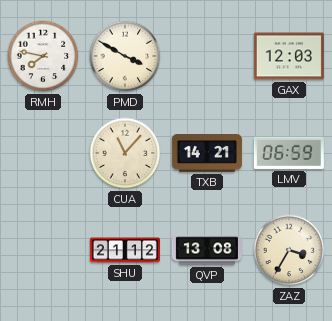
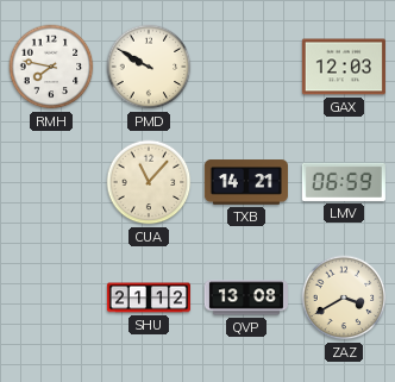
PMD: 3:50 -> 9:50
ZAZ: 3:35 -> 3:40
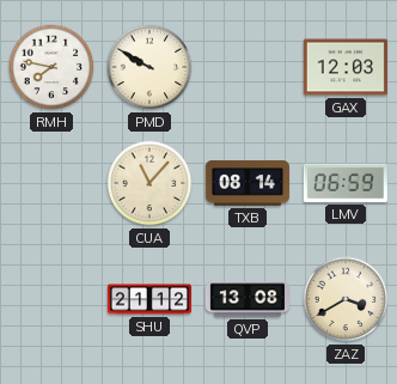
TXB: 14:21 -> 08:14
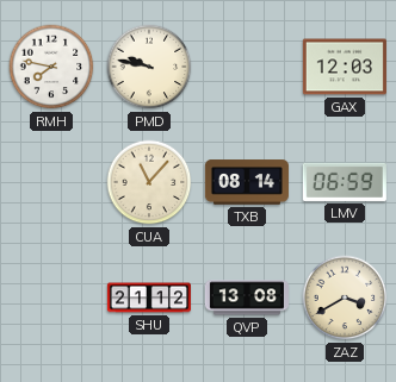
PMD: 9:50 -> 9:47
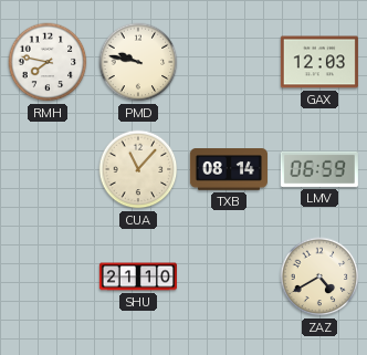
SHU: 21:12 -> 21:10
QVP: 13:08 -> none
ZAZ: 3:40 -> 4:40
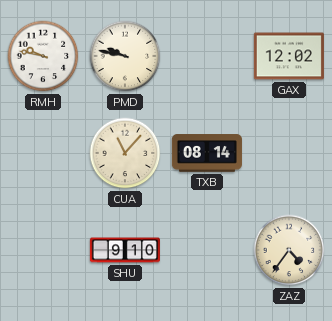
RMH: 7:47 -> 9:47
GAX: 12:03 -> 12:02
LMV: 06:59 -> none
SHU: 21:10 -> 9:10
ZAZ: 4:40 -> 4:36
